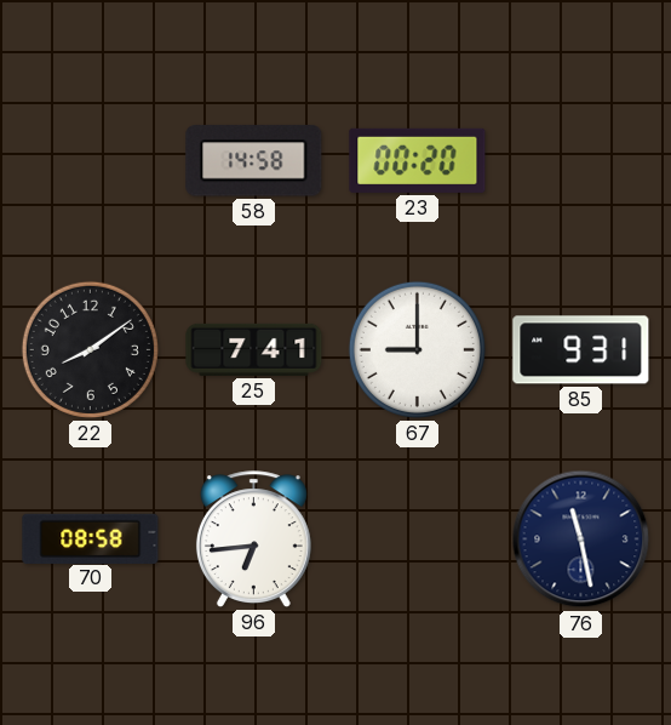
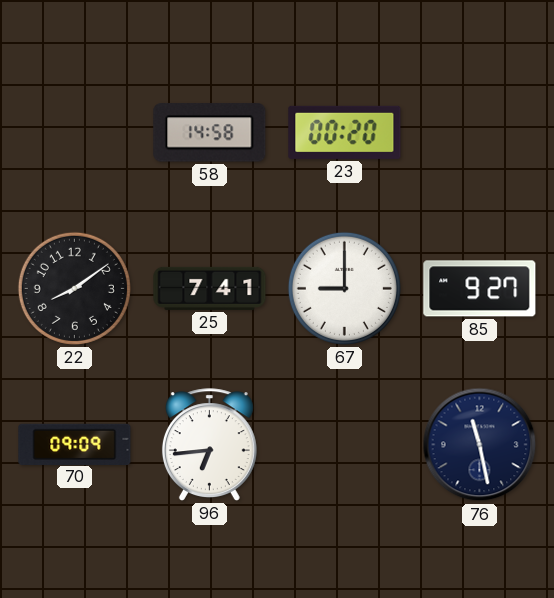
85: 9:31 -> 9:27
70: 08:58 -> 09:09
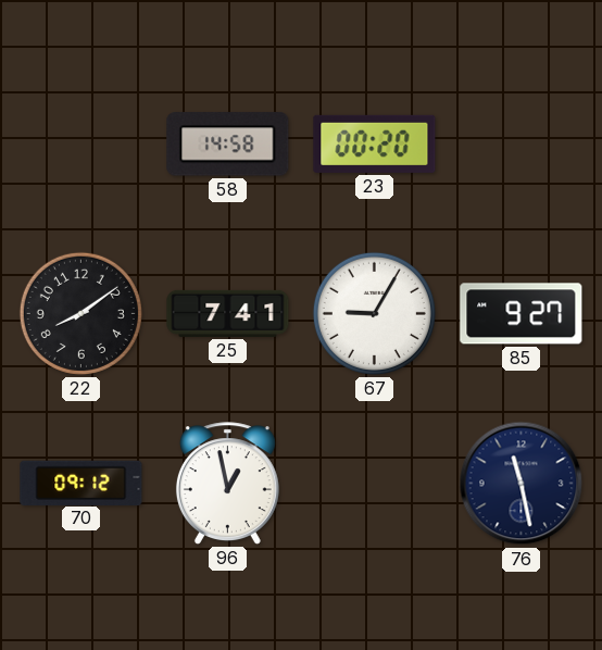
67: 9:00 -> 9:05
70: 09:09 -> 09:12
96: 6:44 -> 12:58
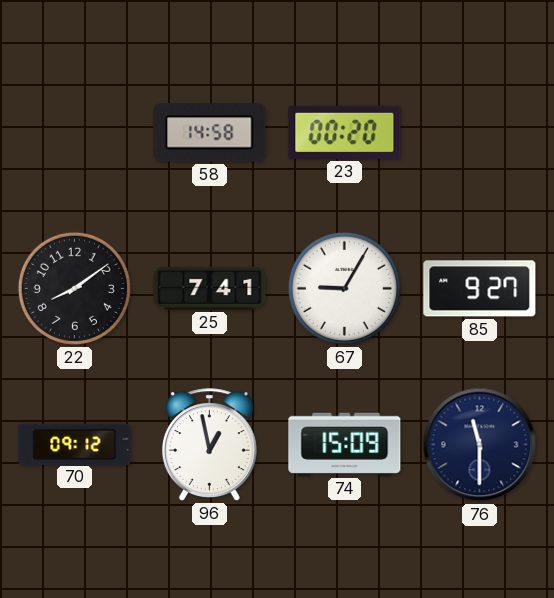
74: none -> 15:09
76: 11:28 -> 11:30
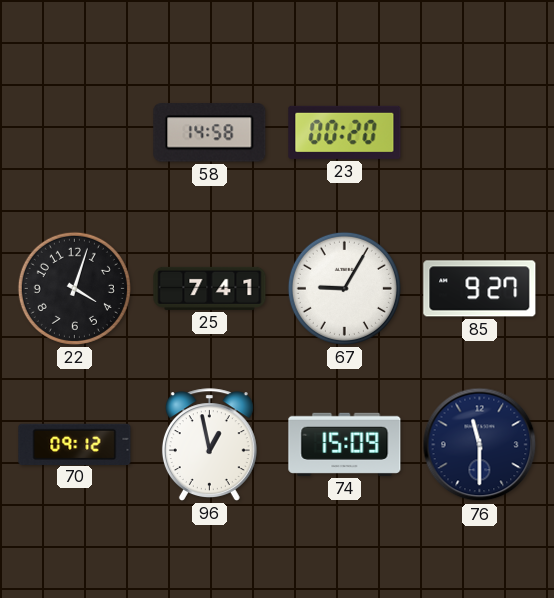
22: 8:09 -> 4:03
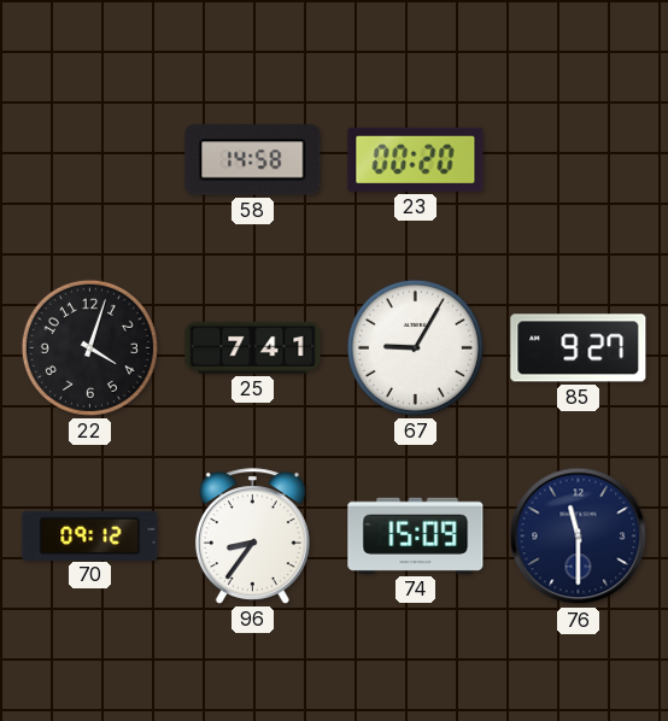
96: 12:58 -> 8:36
